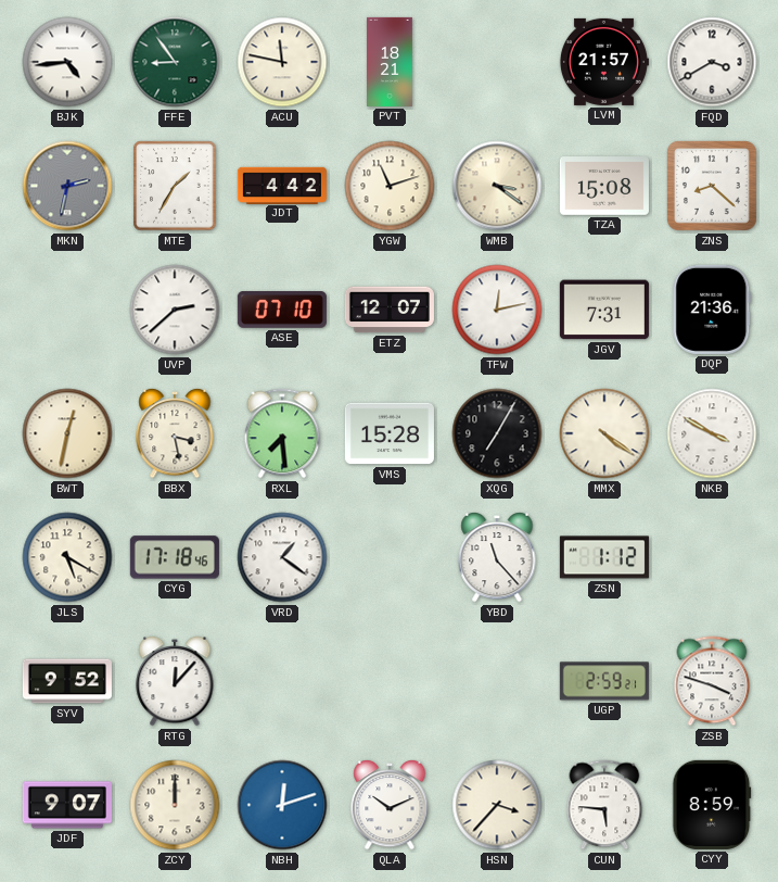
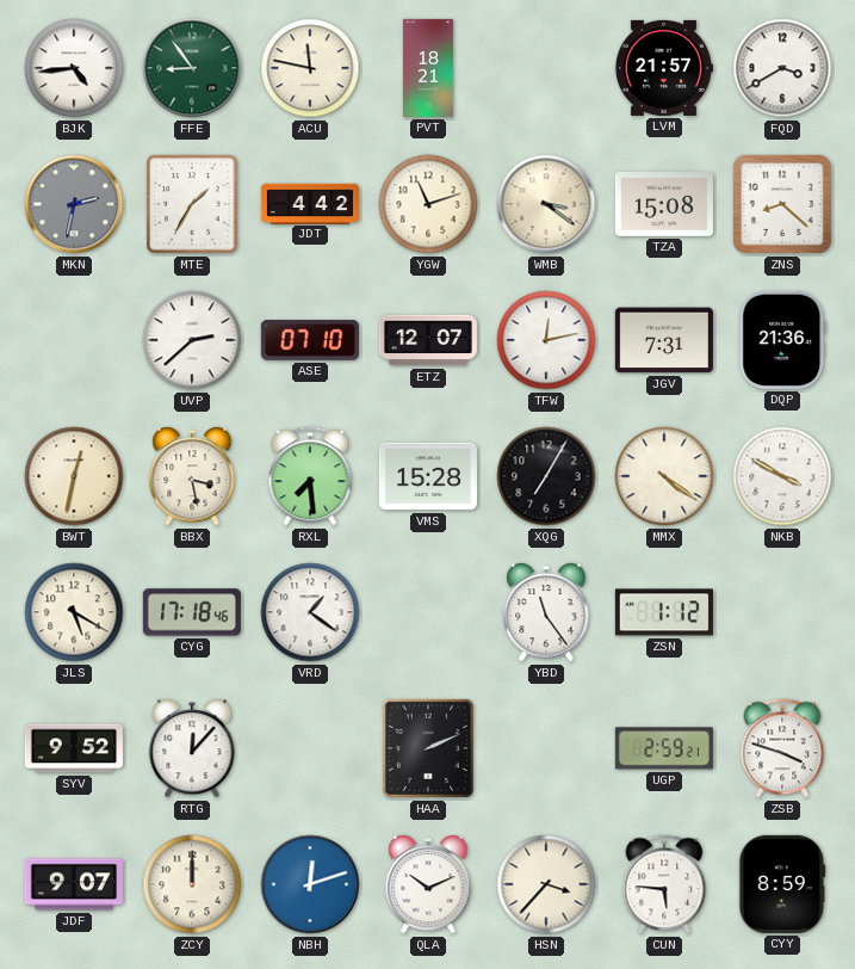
YBD: 11:23 -> 11:24
HAA: none -> 2:11
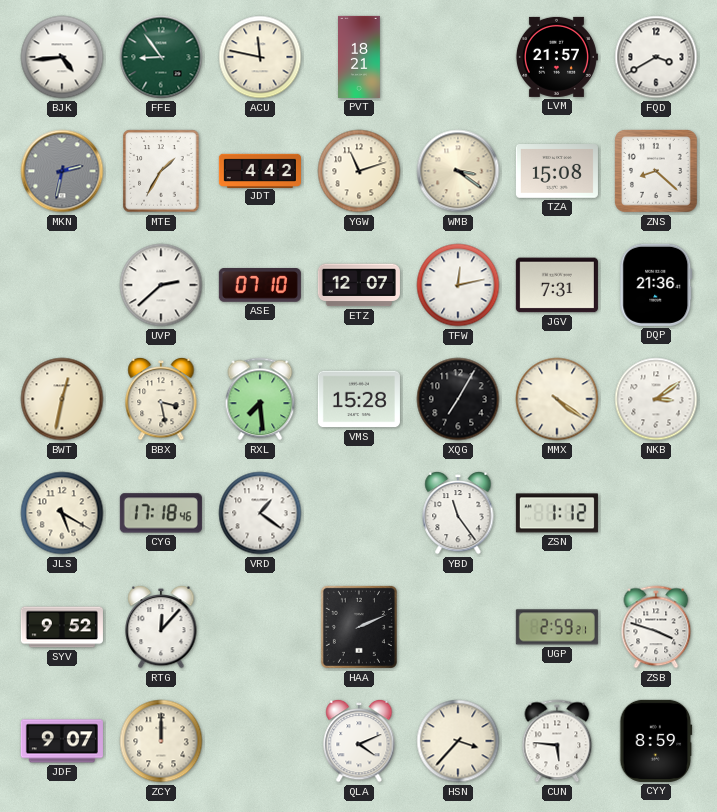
NKB: 3:50 -> 3:09
NBH: 12:12 -> none
QLA: 10:11 -> 4:11
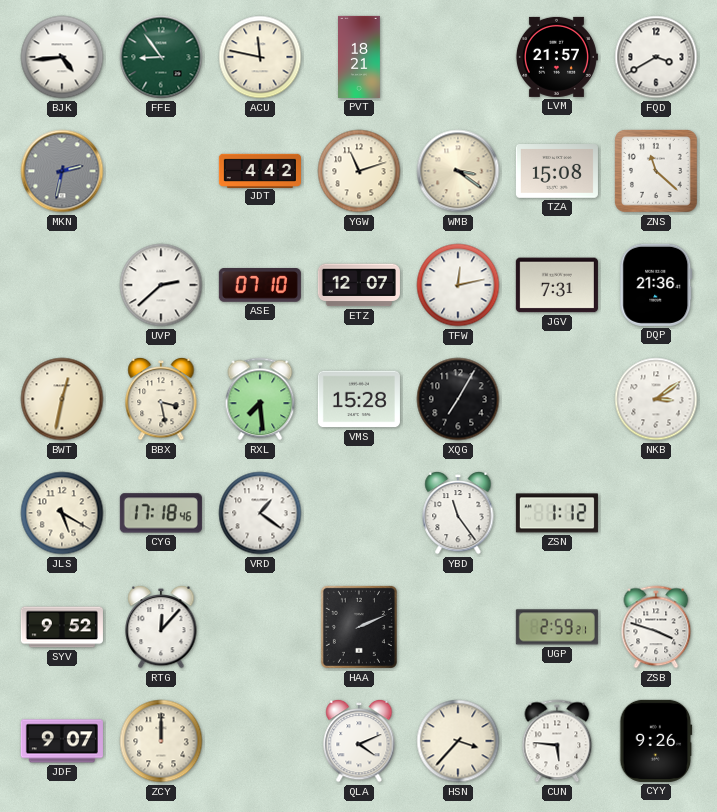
MTE: 1:35 -> none
ZNS: 8:22 -> 11:22
MMX: 4:21 -> none
CYY: 8:59 -> 9:26
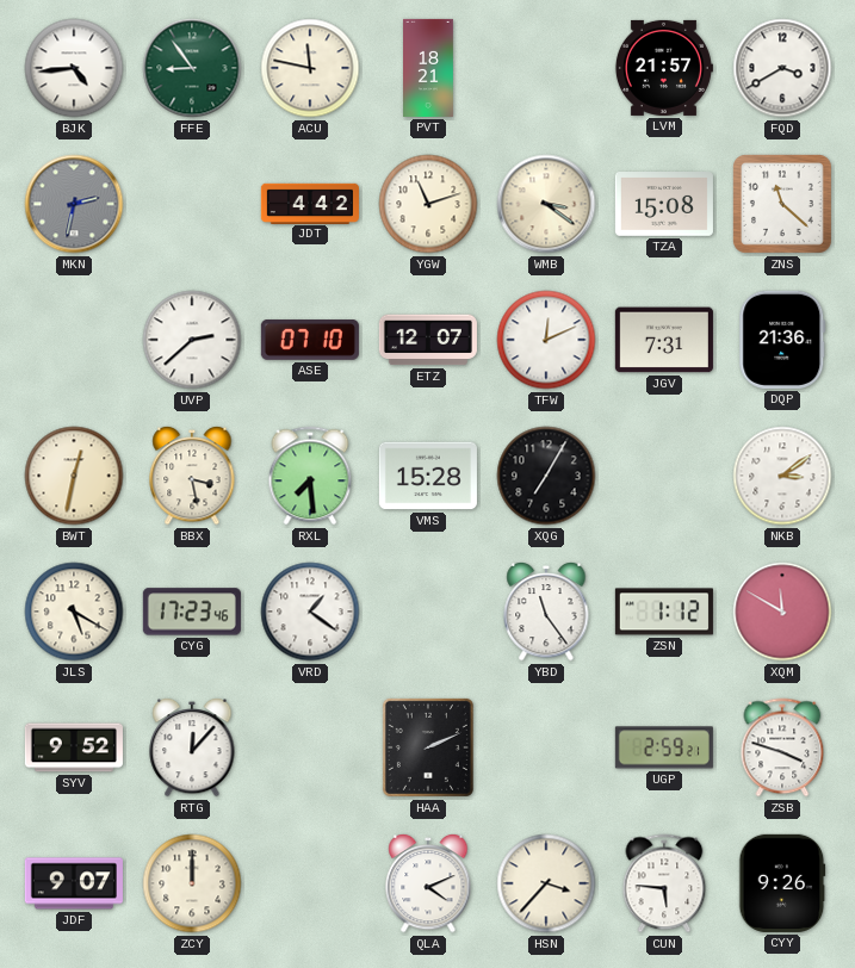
TFW: 12:13 -> 12:11
CYG: 17:18 -> 17:23
XQM: none -> 11:50
